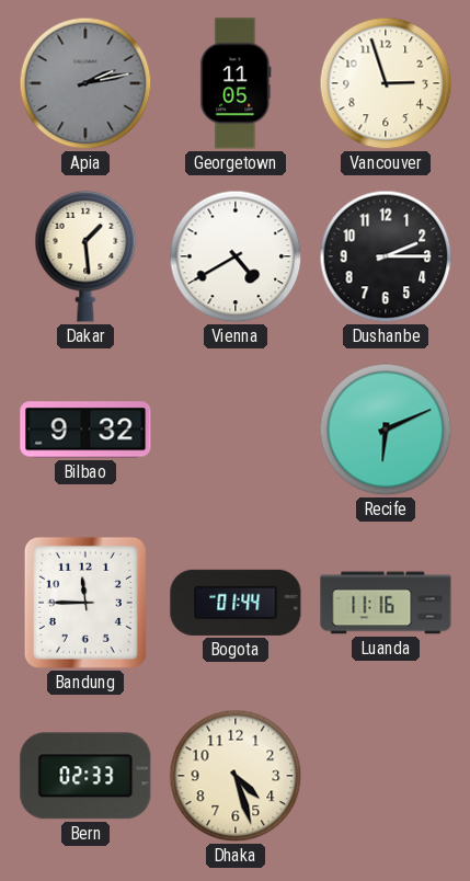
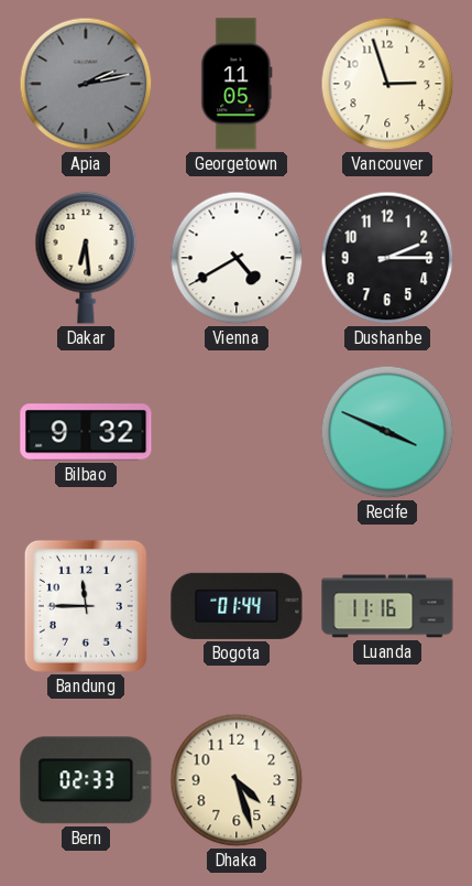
Dakar: 1:29 -> 6:29
Recife: 6:11 -> 3:49
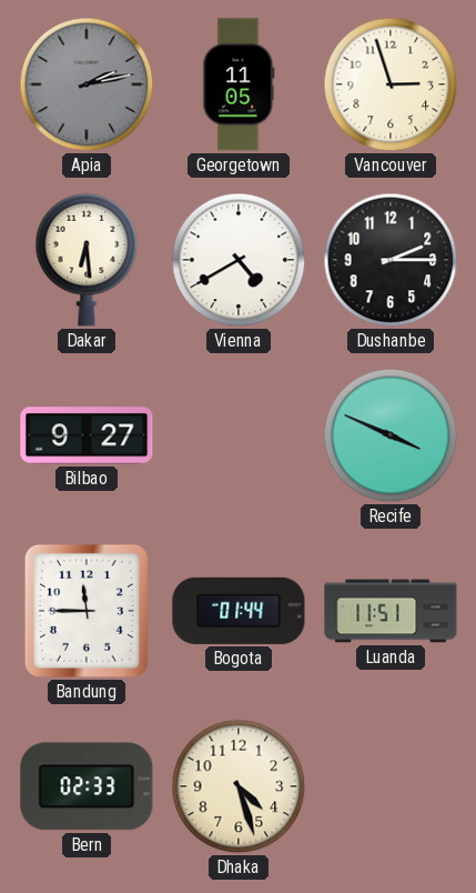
Bilbao: 9:32 -> 9:27
Luanda: 11:16 -> 11:51
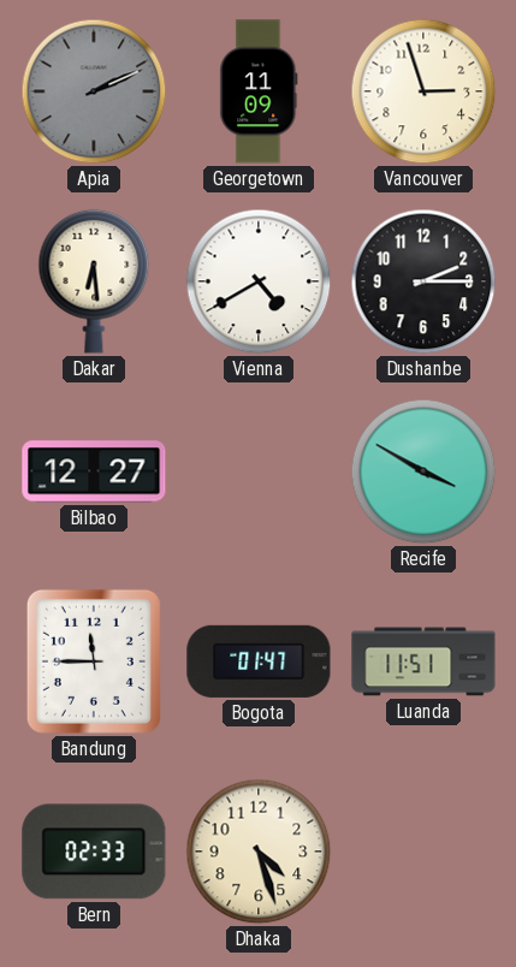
Apia: 2:13 -> 2:11
Georgetown: 11:05 -> 11:09
Bilbao: 9:27 -> 12:27
Recife: 3:49 -> 3:50
Bogota: 01:44 -> 01:47
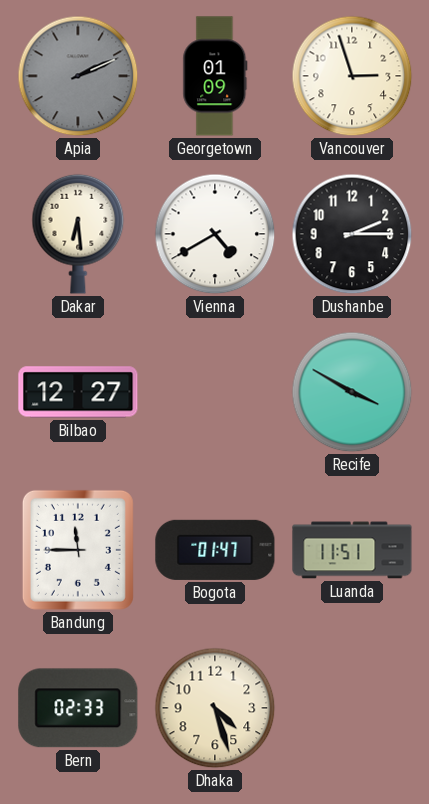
Georgetown: 11:09 -> 01:09
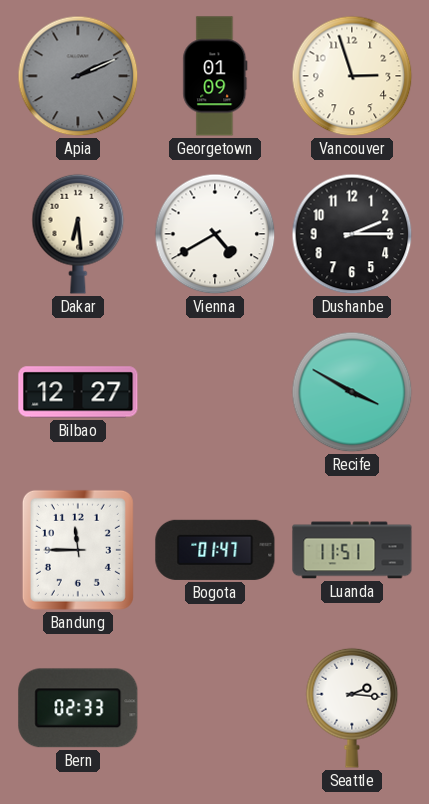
Dhaka: 4:27 -> none
Seattle: none -> 2:16
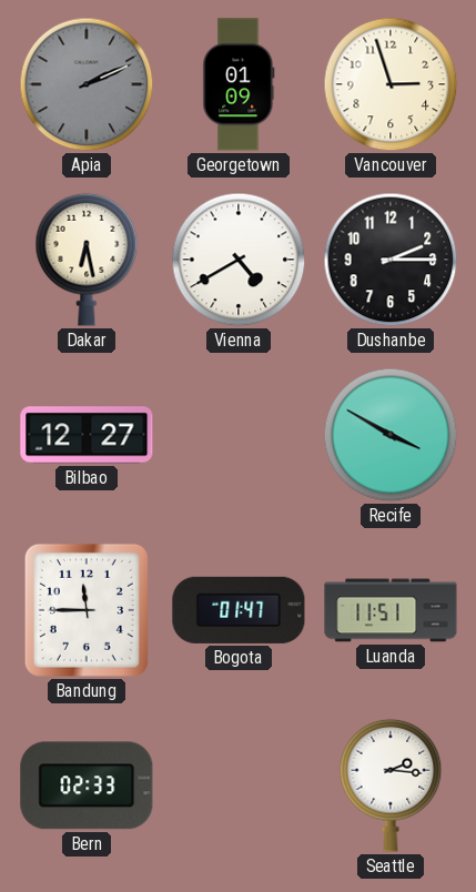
Dakar: 6:29 -> 6:28
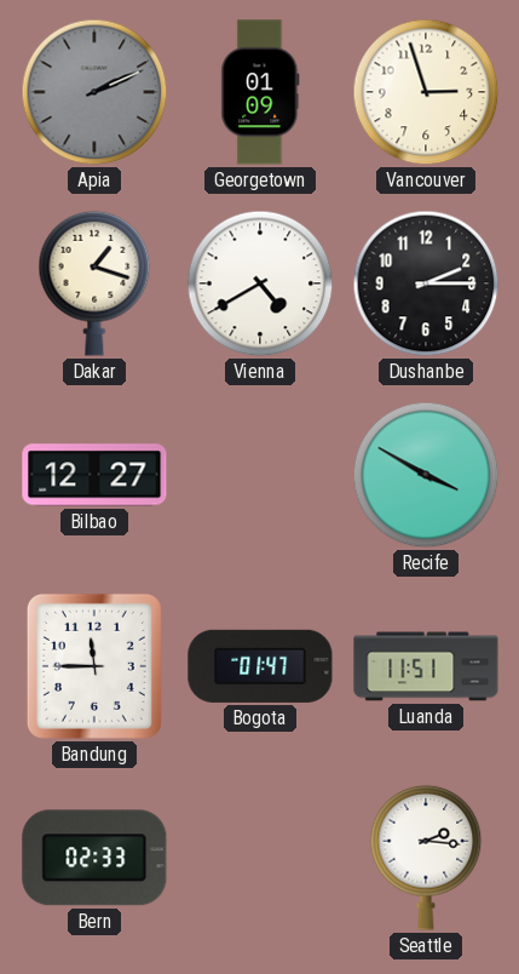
Dakar: 6:28 -> 1:18
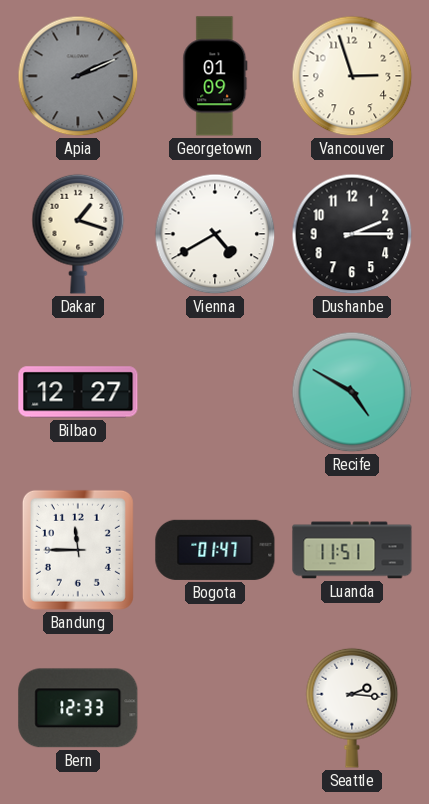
Recife: 3:50 -> 4:50
Bern: 02:33 -> 12:33
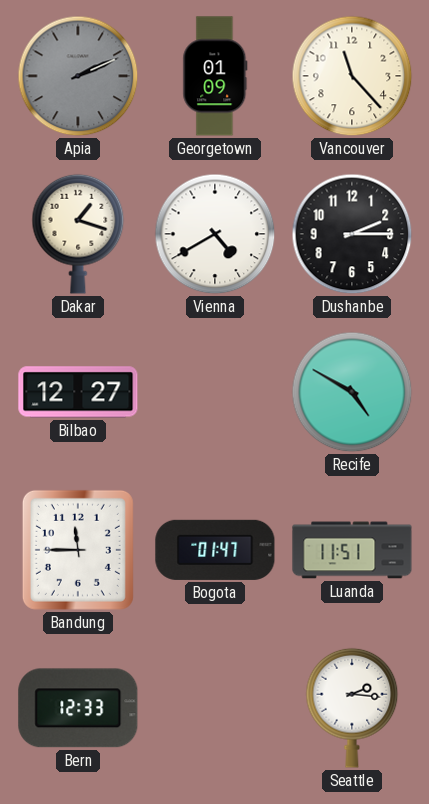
Vancouver: 2:57 -> 11:23
